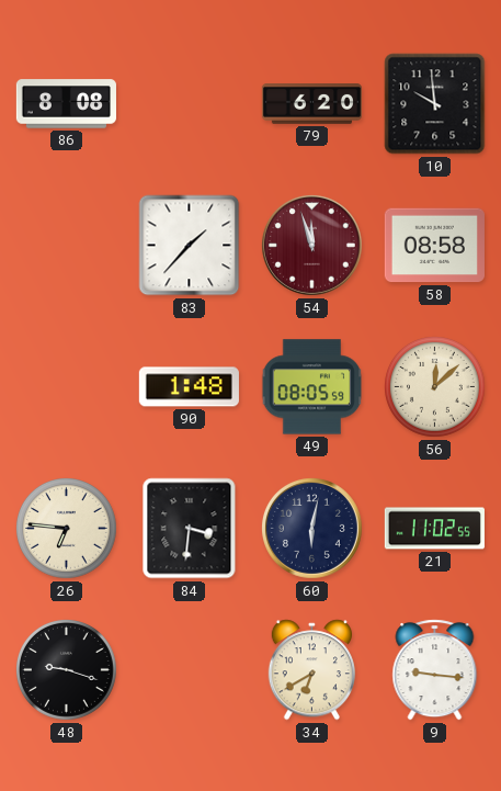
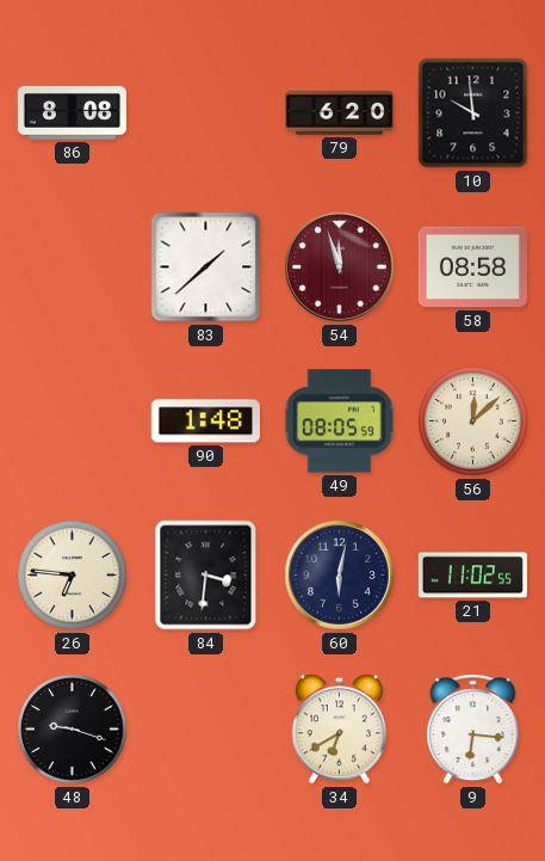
83: 1:37 -> 1:38
9: 9:16 -> 6:16
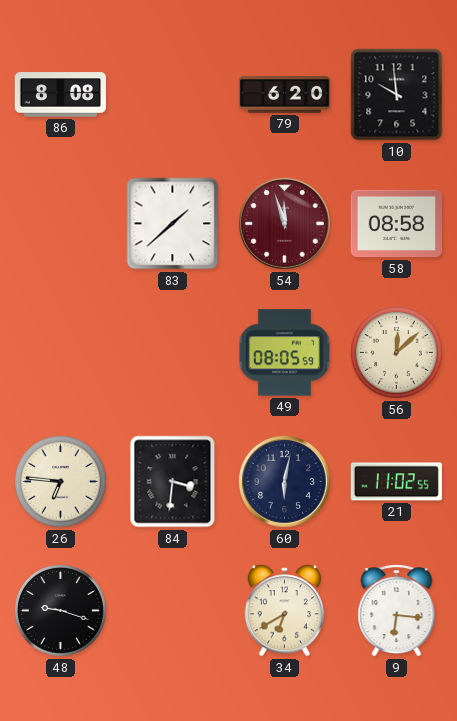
90: 1:48 -> none
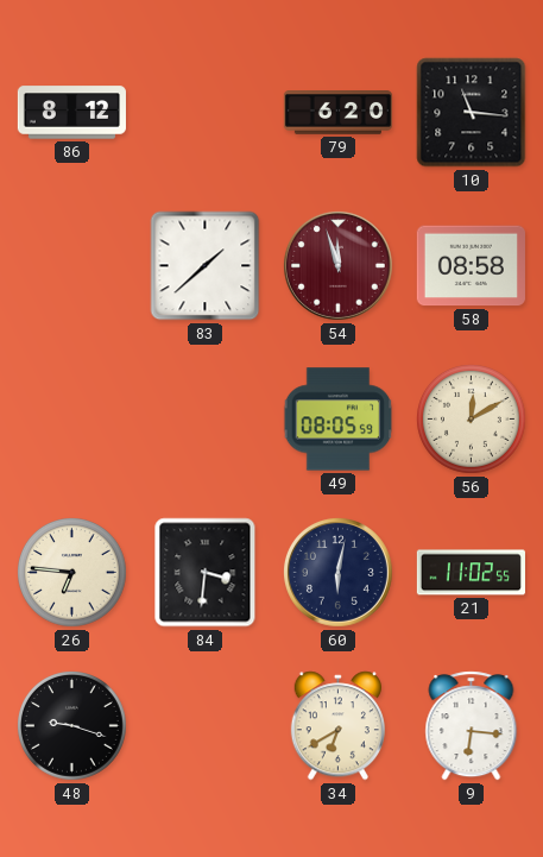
86: 8:08 -> 8:12
10: 9:59 -> 11:16
56: 12:08 -> 12:10
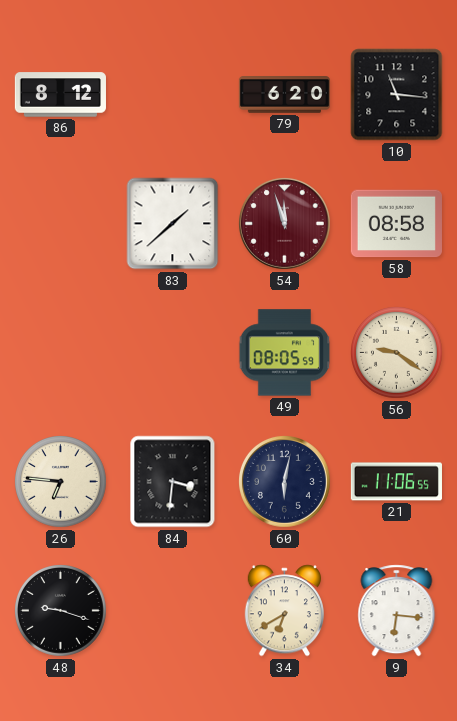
56: 12:10 -> 9:21
21: 11:02 -> 11:06
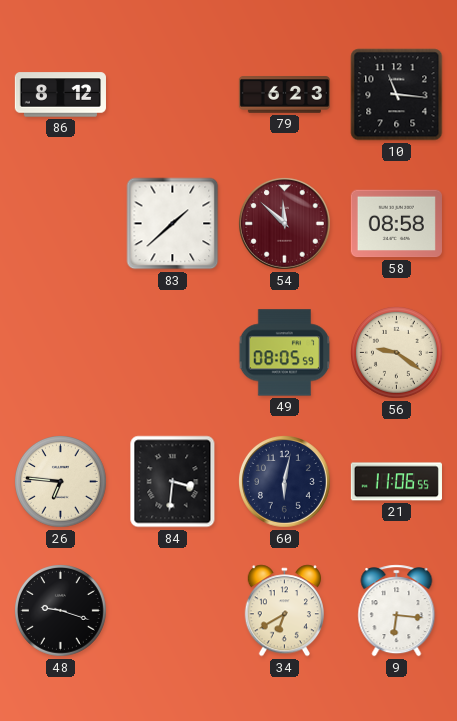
79: 6:20 -> 6:23
54: 11:57 -> 11:52
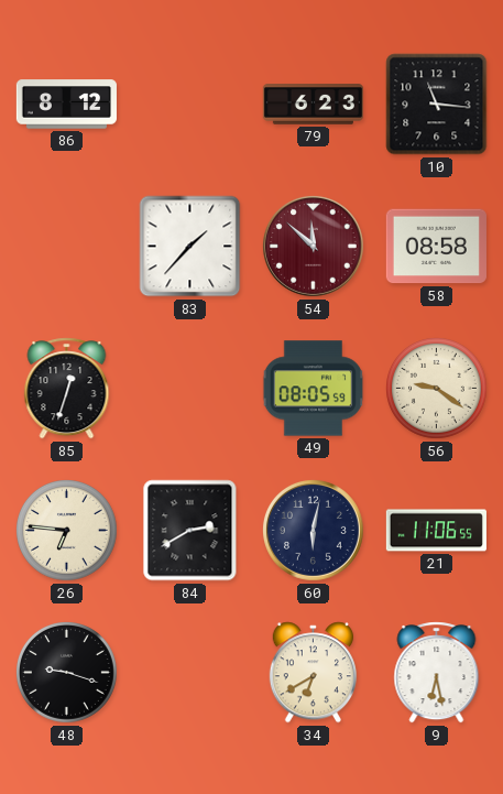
83: 1:38 -> 1:37
85: none -> 12:33
84: 3:31 -> 2:40
9: 6:16 -> 6:28
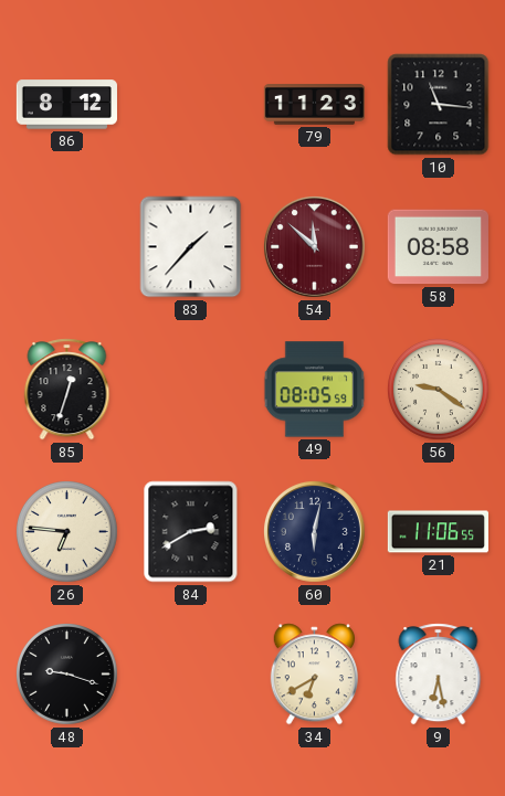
79: 6:23 -> 11:23
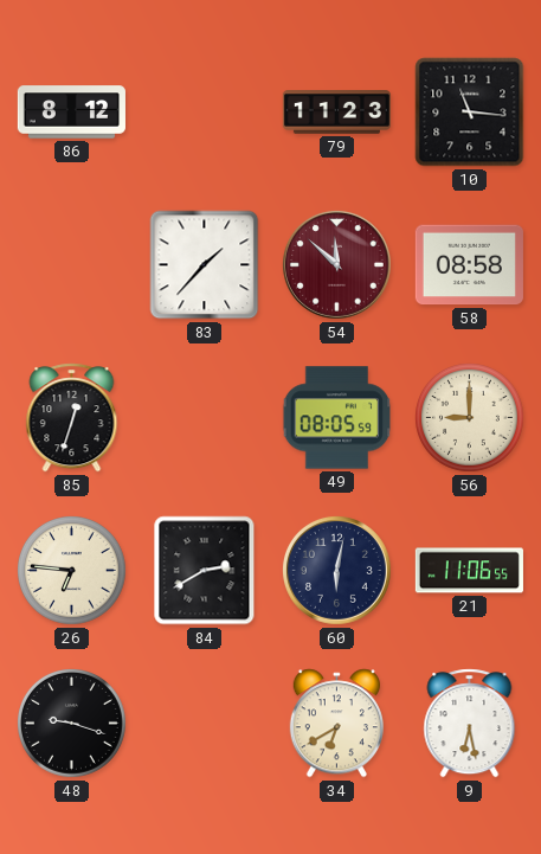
56: 9:21 -> 9:00
